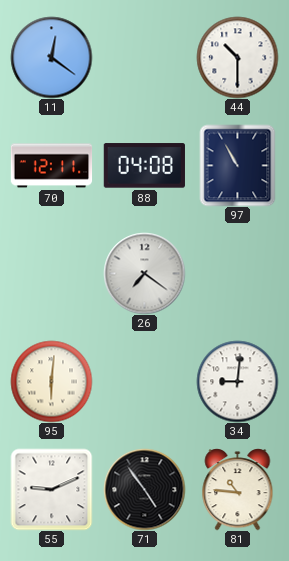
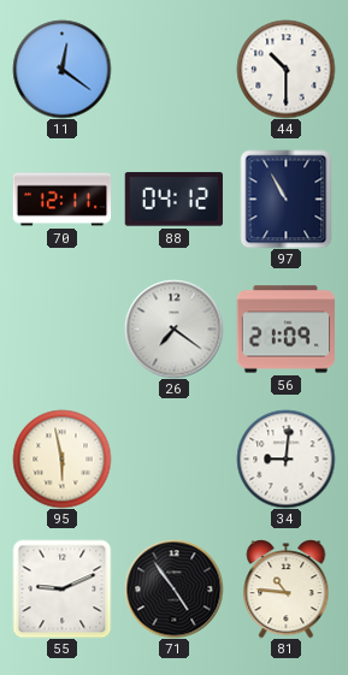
88: 04:08 -> 04:12
56: none -> 21:09
95: 6:01 -> 5:58
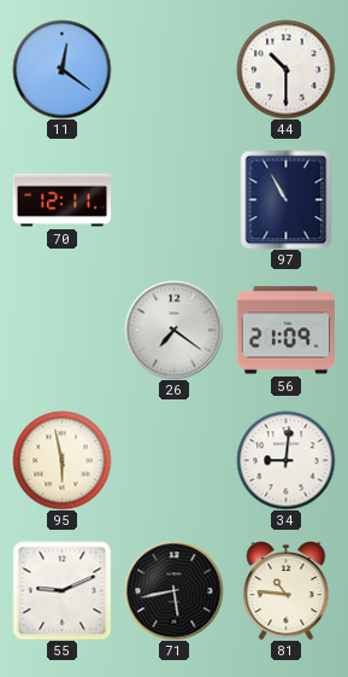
88: 04:12 -> none
71: 4:54 -> 5:43
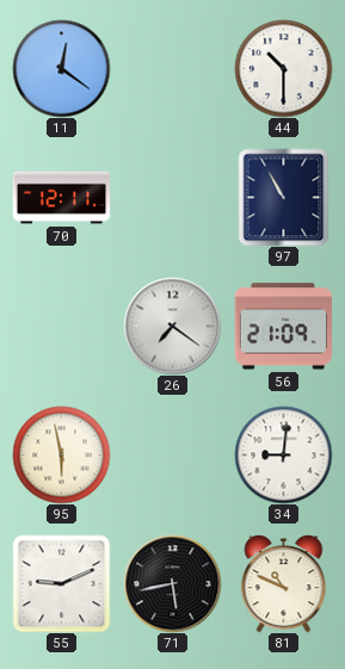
81: 10:46 -> 10:49
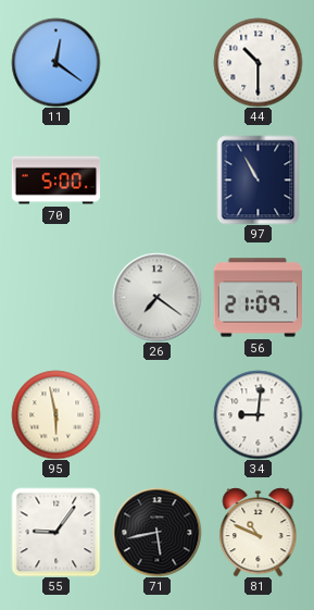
70: 12:11 -> 5:00
55: 9:11 -> 9:06
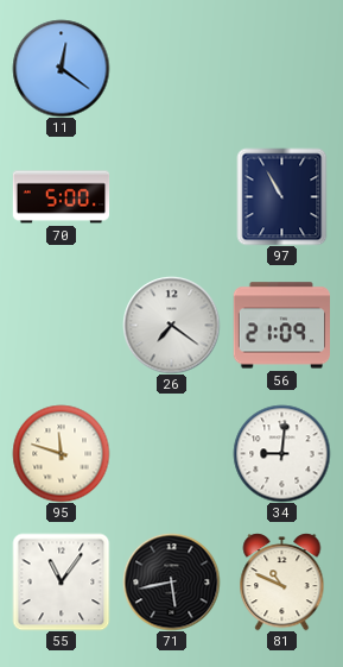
44: 10:30 -> none
95: 5:58 -> 11:48
55: 9:06 -> 11:06
